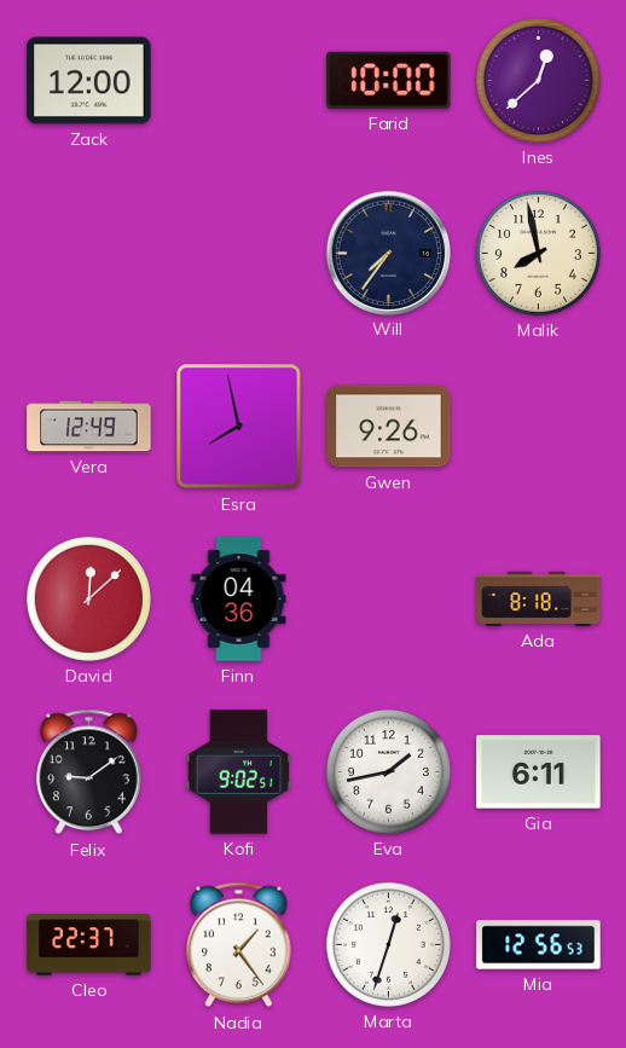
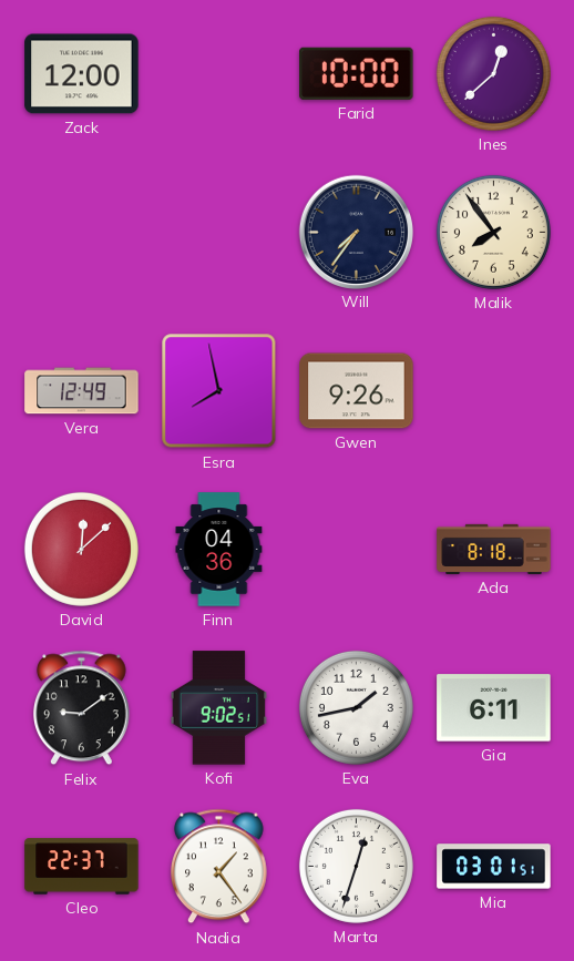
Malik: 7:58 -> 7:54
Mia: 12:56 -> 03:01
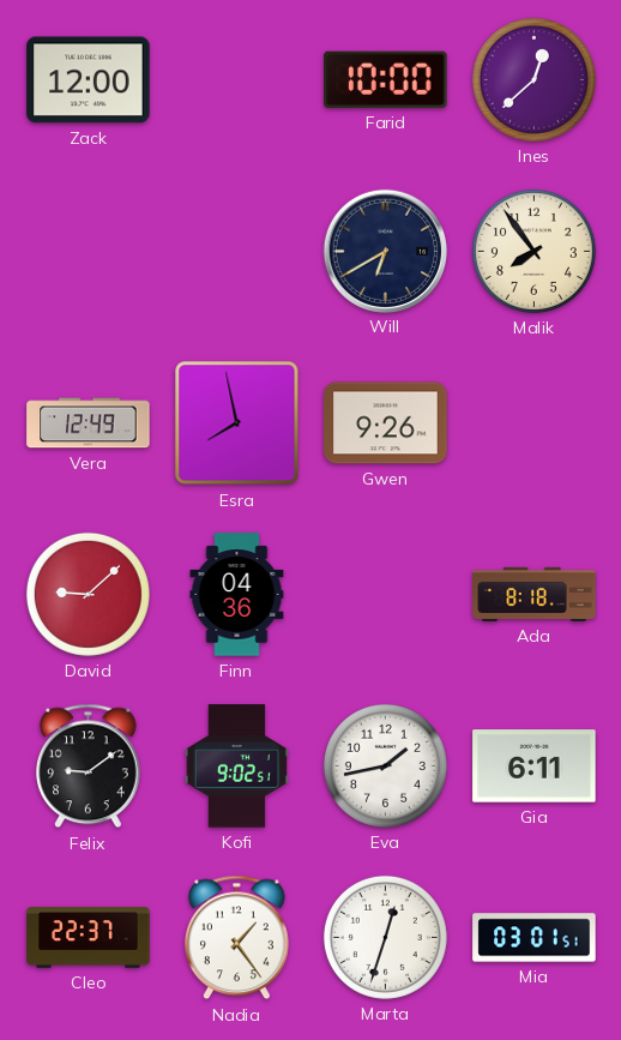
Will: 7:36 -> 6:40
David: 12:08 -> 9:08
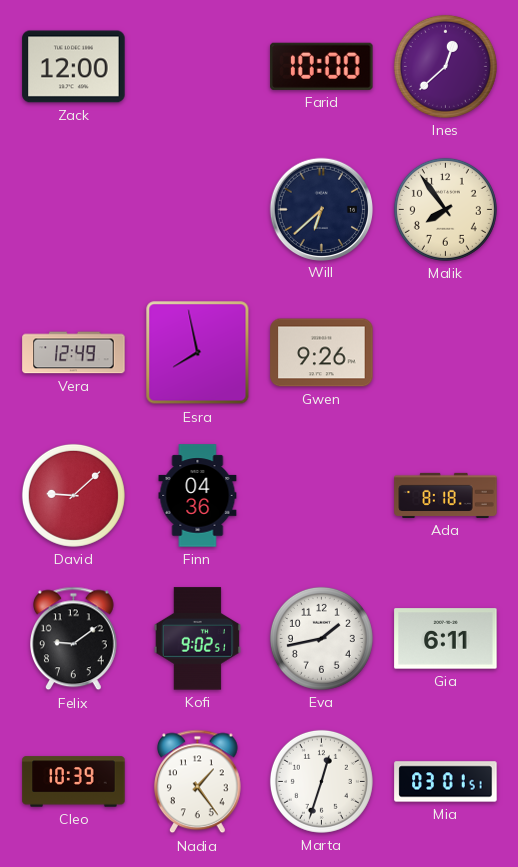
Will: 6:40 -> 6:38
Cleo: 22:37 -> 10:39
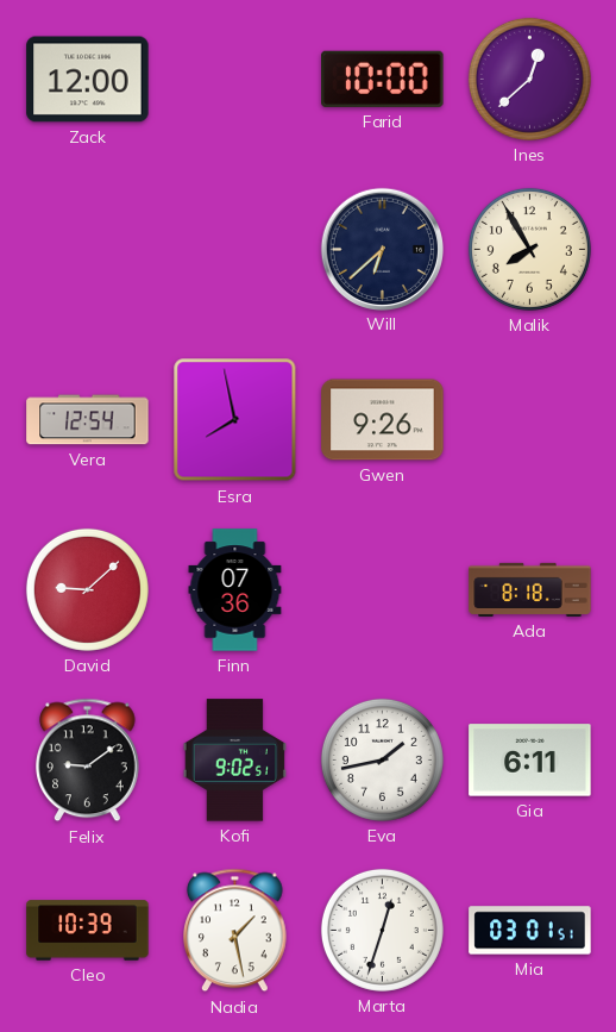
Malik: 7:54 -> 7:55
Vera: 12:49 -> 12:54
Finn: 04:36 -> 07:36
Nadia: 1:24 -> 1:28
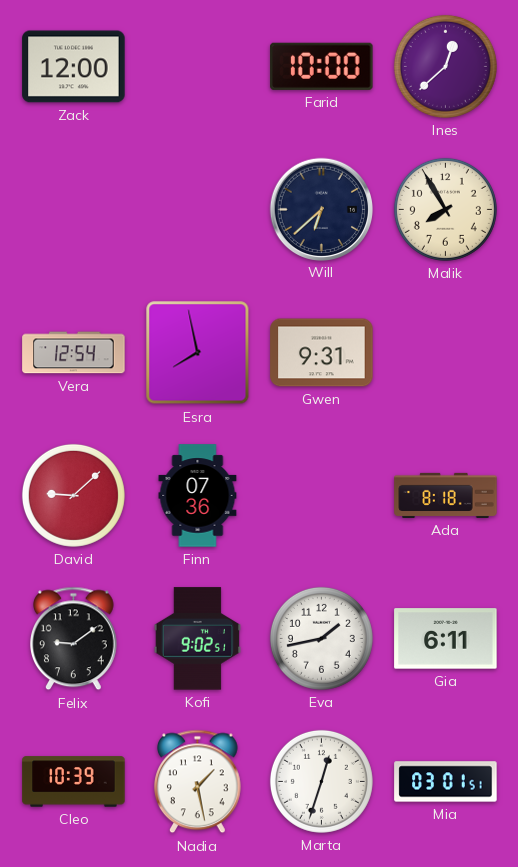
Gwen: 9:26 -> 9:31
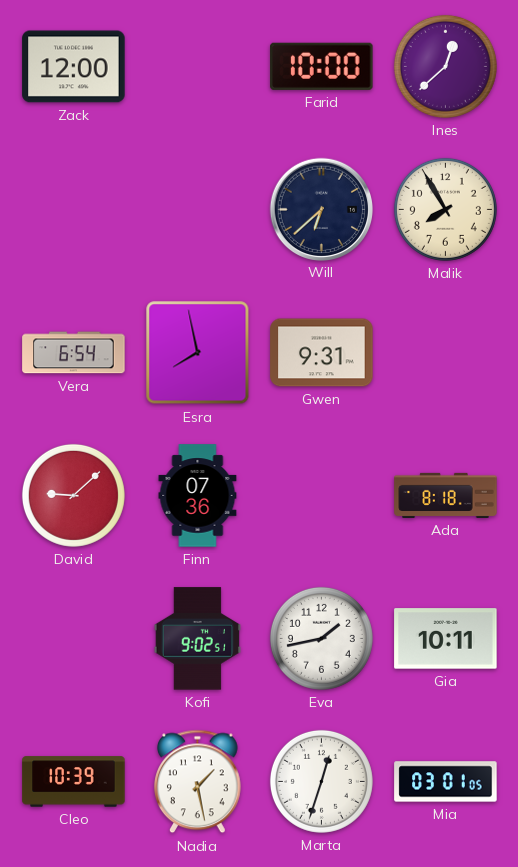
Vera: 12:54 -> 6:54
Felix: 9:09 -> none
Gia: 6:11 -> 10:11
Mia: 03:01:51 -> 03:01:05
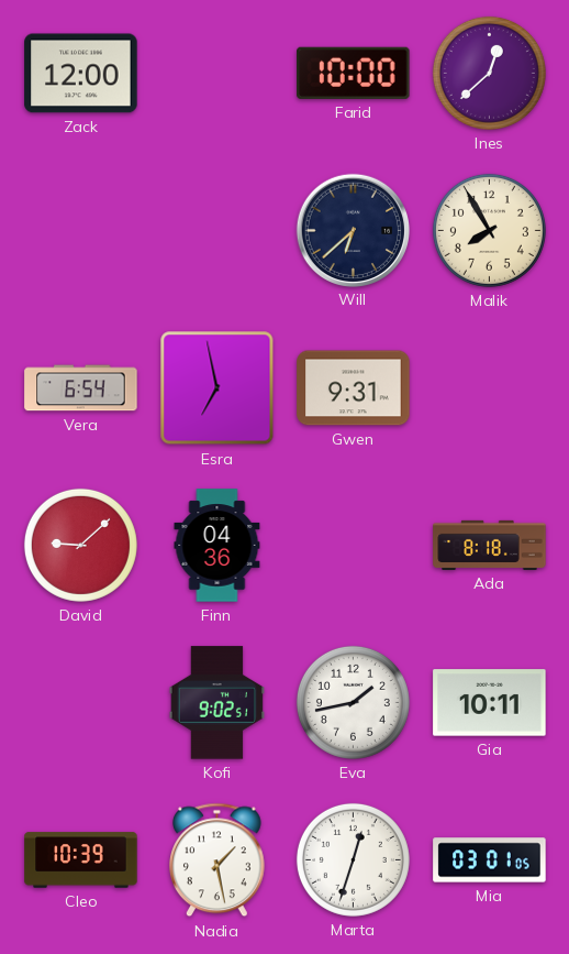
Esra: 7:58 -> 6:58
Finn: 07:36 -> 04:36
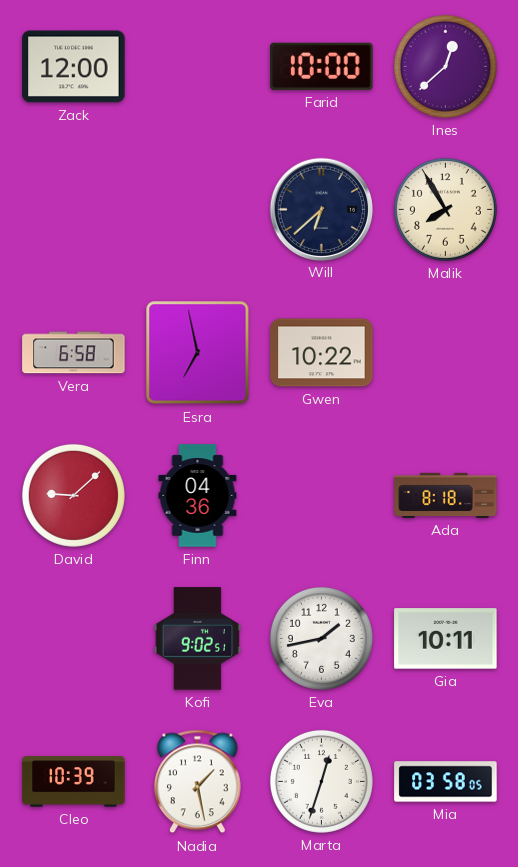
Vera: 6:54 -> 6:58
Gwen: 9:31 -> 10:22
Mia: 03:01 -> 03:58
